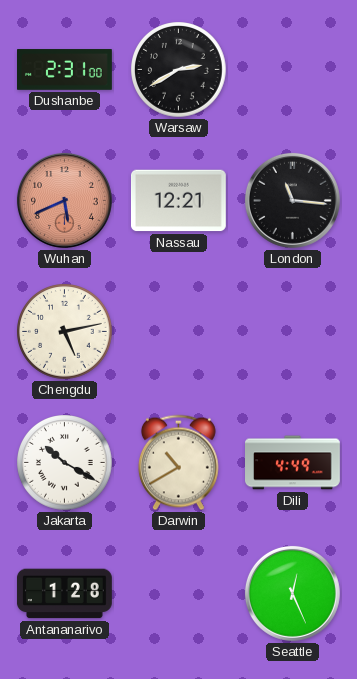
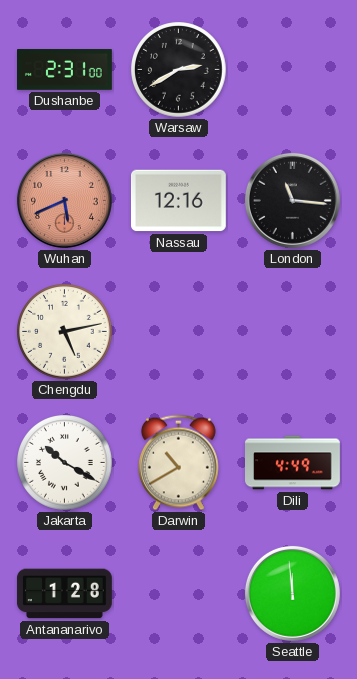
Nassau: 12:21 -> 12:16
Seattle: 12:26 -> 11:59
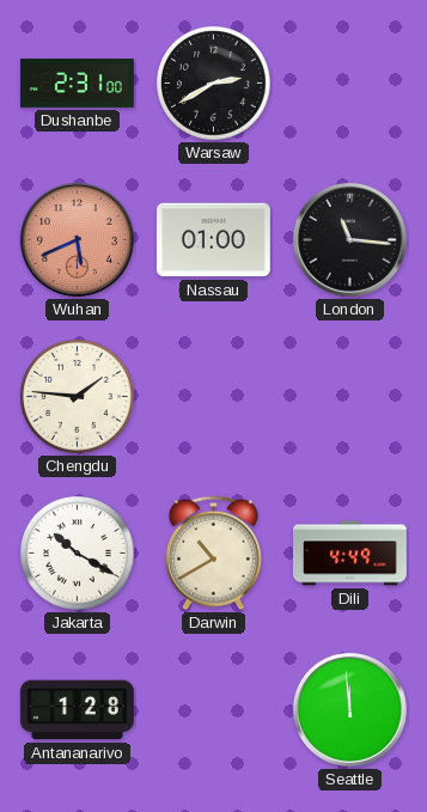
Nassau: 12:16 -> 01:00
Chengdu: 5:13 -> 1:46
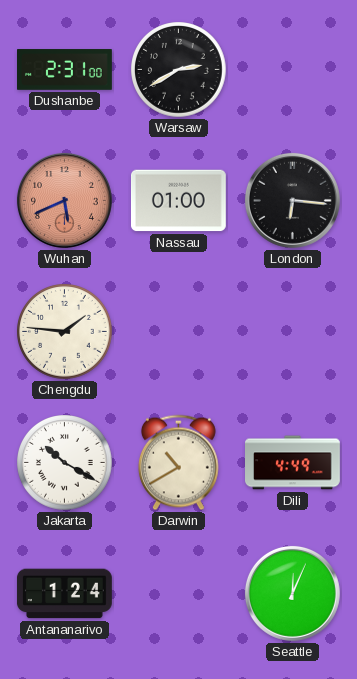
London: 11:16 -> 6:16
Antananarivo: 1:28 -> 1:24
Seattle: 11:59 -> 12:04
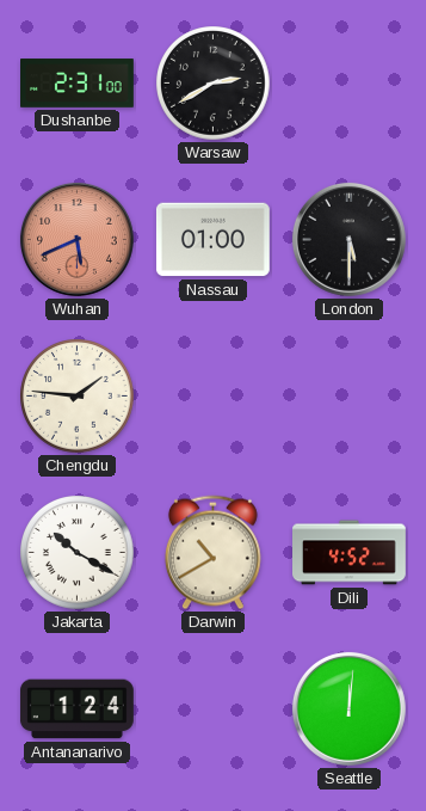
London: 6:16 -> 5:30
Dili: 4:49 -> 4:52
Seattle: 12:04 -> 12:01
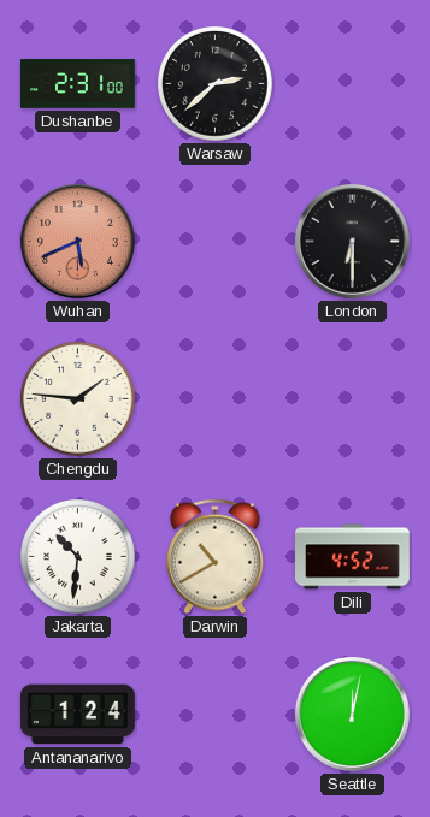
Warsaw: 2:40 -> 2:38
Nassau: 01:00 -> none
London: 5:30 -> 6:30
Jakarta: 10:20 -> 10:31
Seattle: 12:01 -> 12:02
